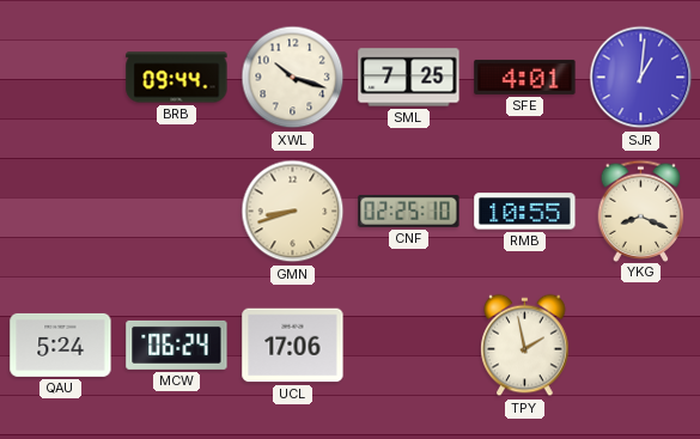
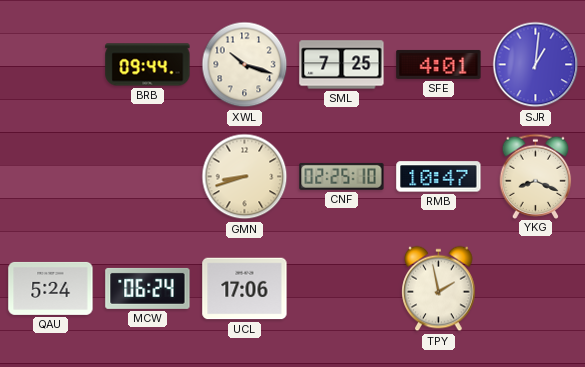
RMB: 10:55 -> 10:47
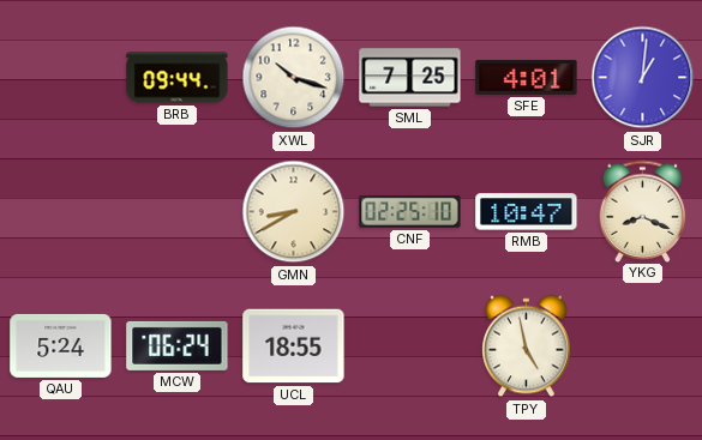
GMN: 8:42 -> 8:40
UCL: 17:06 -> 18:55
TPY: 1:58 -> 4:58
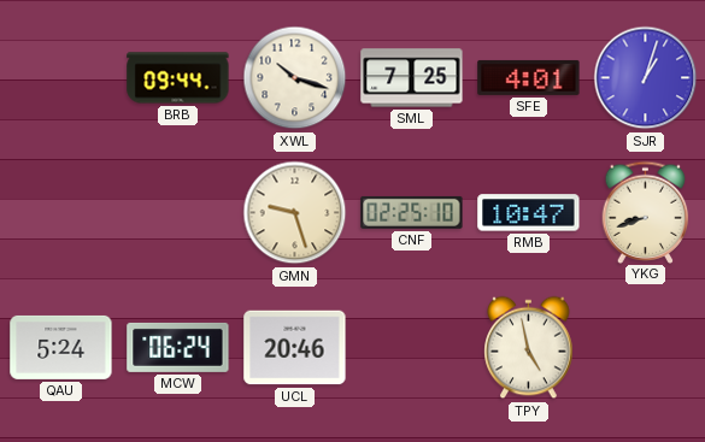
SJR: 1:01 -> 1:03
GMN: 8:40 -> 9:27
YKG: 8:19 -> 8:42
UCL: 18:55 -> 20:46
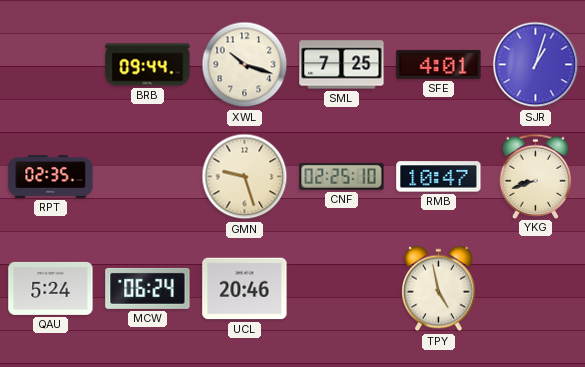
RPT: none -> 02:35
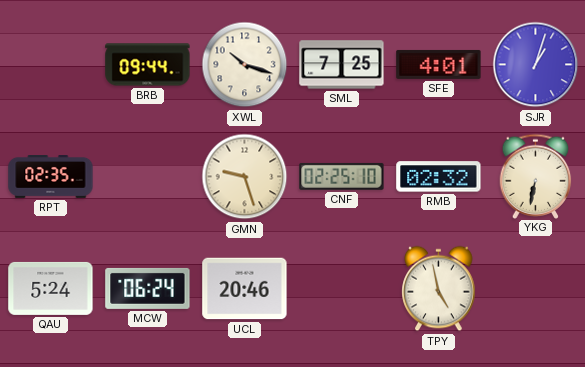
RMB: 10:47 -> 02:32
YKG: 8:42 -> 6:32
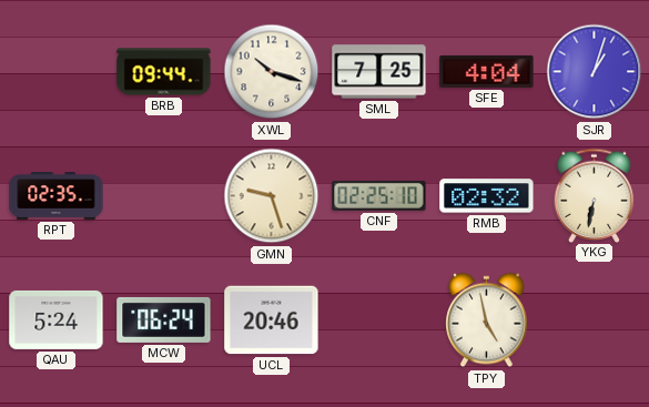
SFE: 4:01 -> 4:04
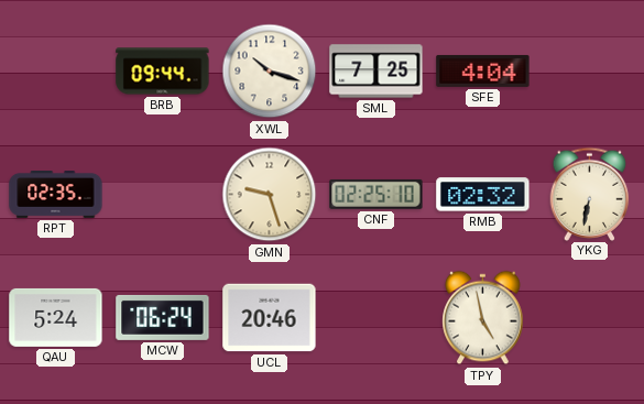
SJR: 1:03 -> none
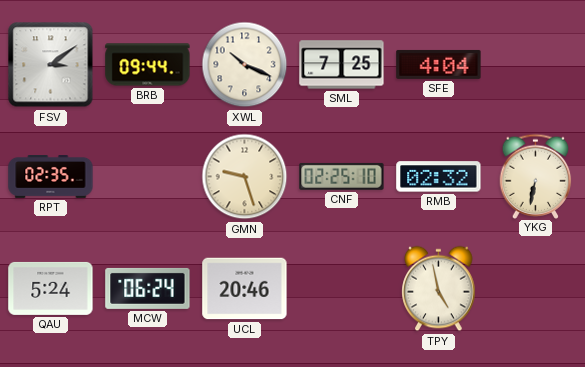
FSV: none -> 3:09
XWL: 10:18 -> 10:19
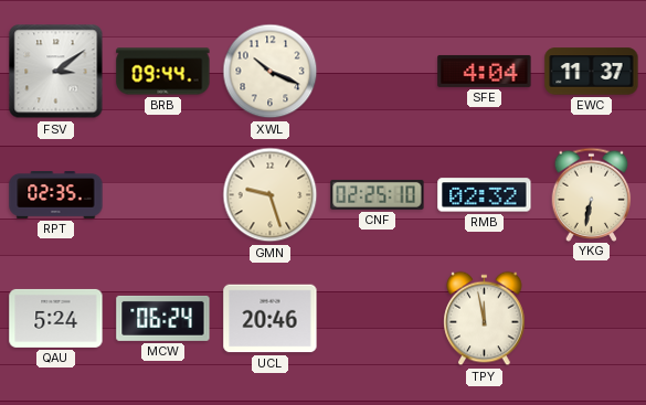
SML: 7:25 -> none
EWC: none -> 11:37
TPY: 4:58 -> 11:58
